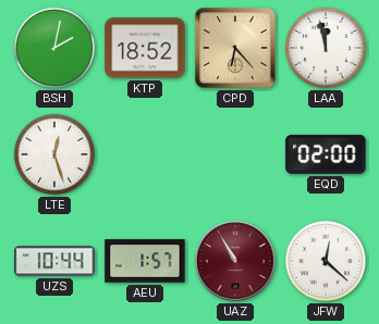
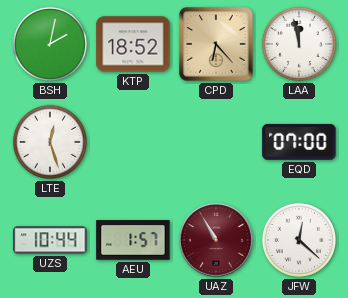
EQD: 02:00 -> 07:00
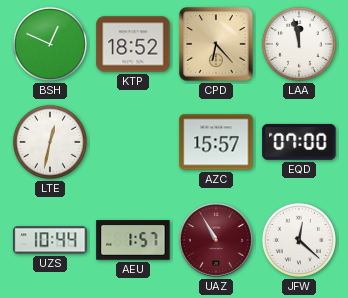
BSH: 2:02 -> 12:49
LTE: 12:27 -> 12:32
AZC: none -> 15:57
